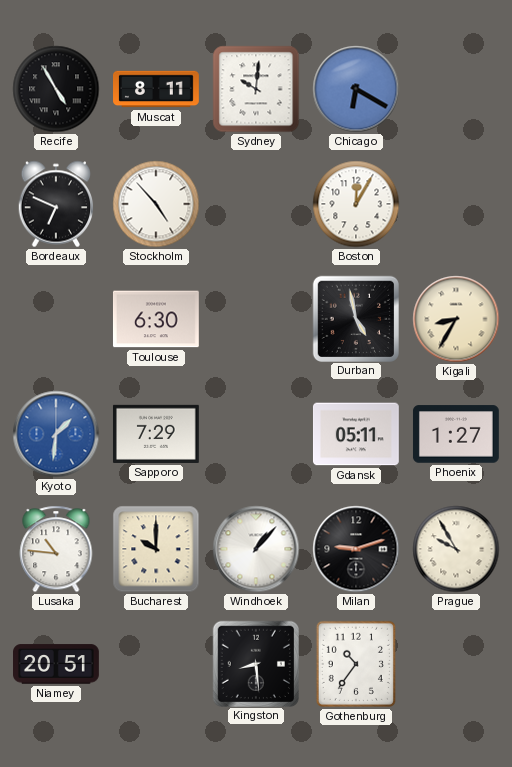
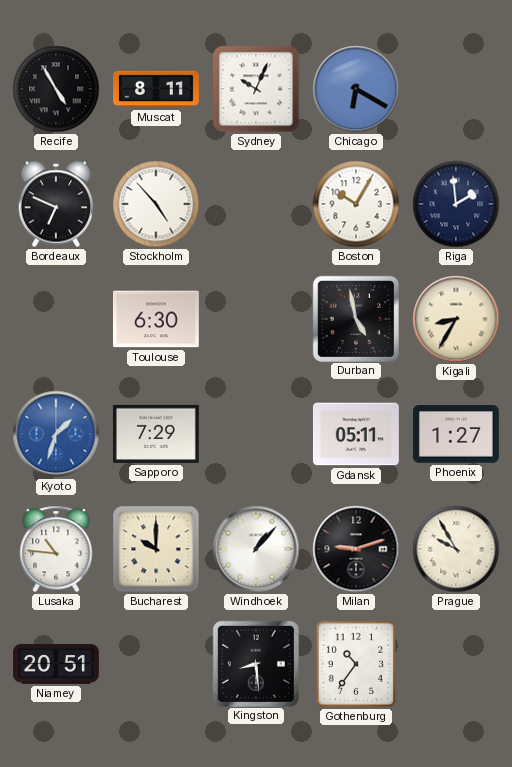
Sydney: 10:01 -> 10:04
Boston: 12:05 -> 10:05
Riga: none -> 1:59
Kyoto: 1:31 -> 1:33
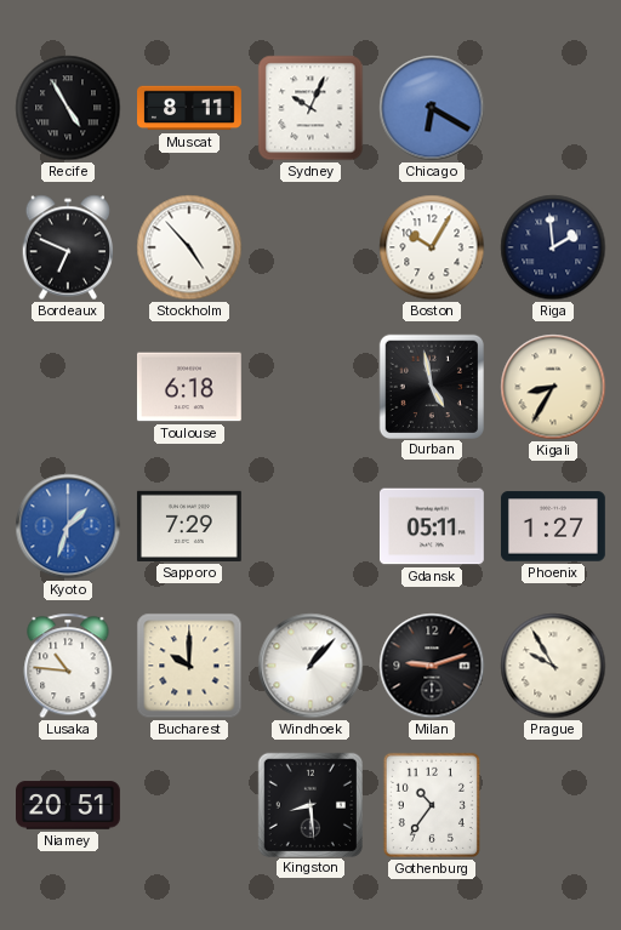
Toulouse: 6:30 -> 6:18
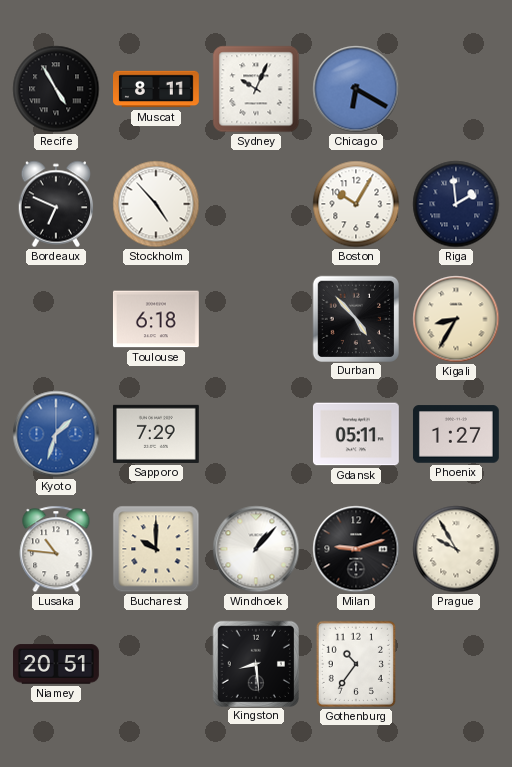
Durban: 4:58 -> 4:53
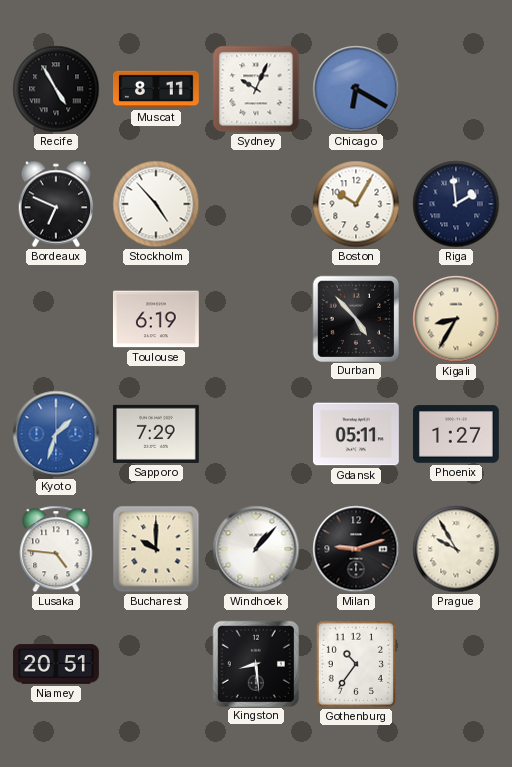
Toulouse: 6:18 -> 6:19
Lusaka: 10:46 -> 4:46
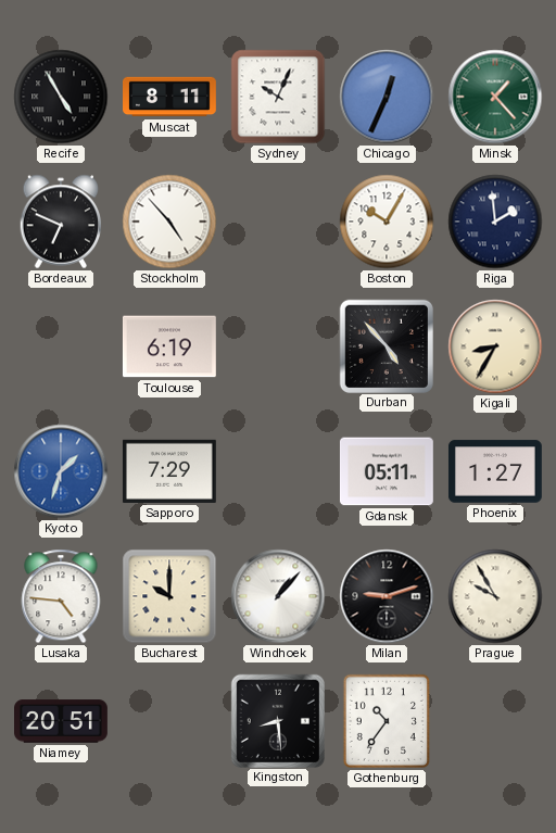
Chicago: 6:20 -> 12:34
Minsk: none -> 1:23
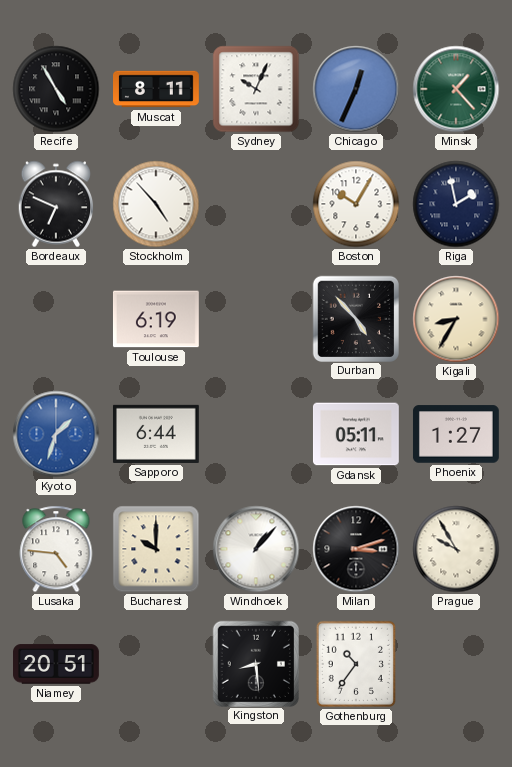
Riga: 1:59 -> 1:58
Sapporo: 7:29 -> 6:44
Milan: 9:12 -> 3:12
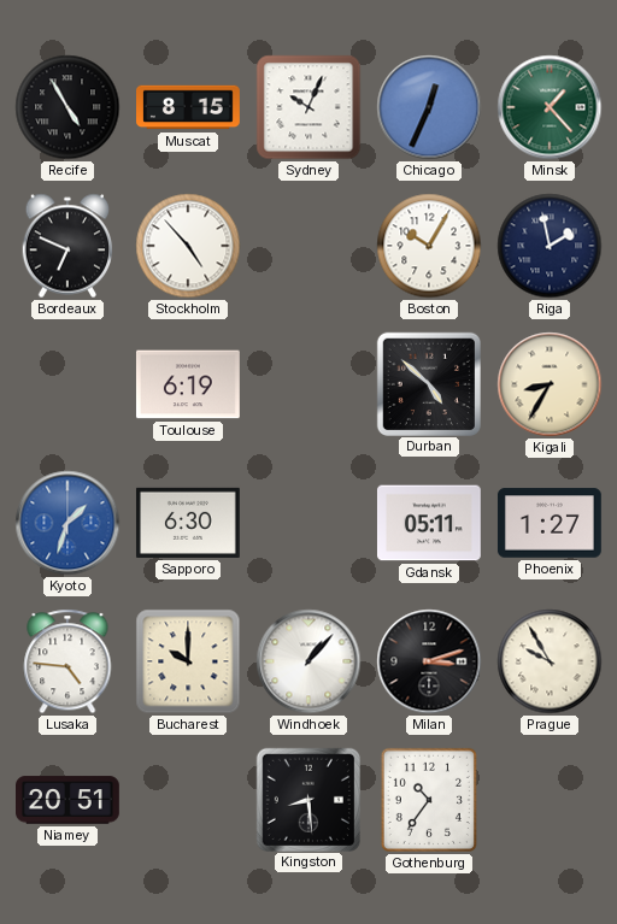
Muscat: 8:11 -> 8:15
Durban: 4:53 -> 4:52
Sapporo: 6:44 -> 6:30
